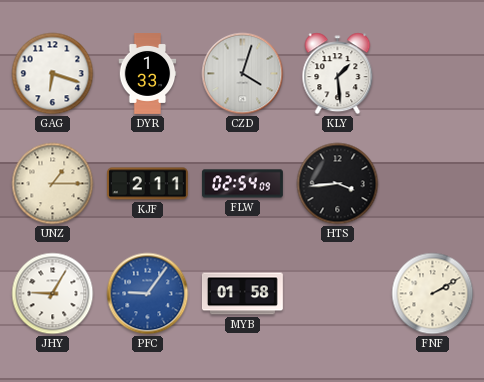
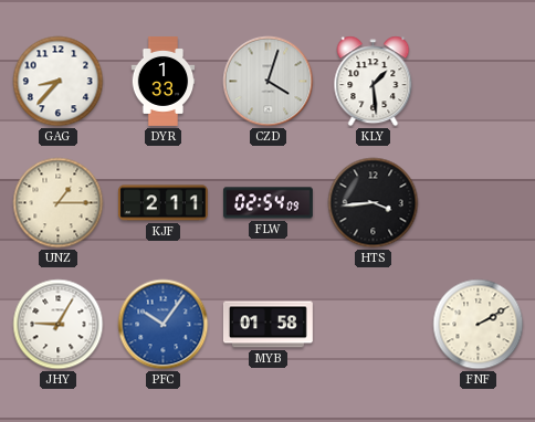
GAG: 6:18 -> 8:37
PFC: 9:06 -> 10:06
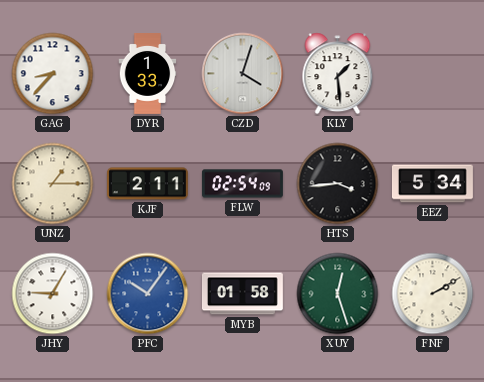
EEZ: none -> 5:34
XUY: none -> 12:27
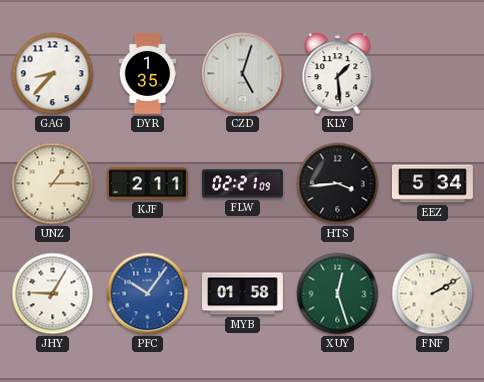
DYR: 1:33 -> 1:35
CZD: 4:03 -> 5:03
FLW: 02:54 -> 02:21
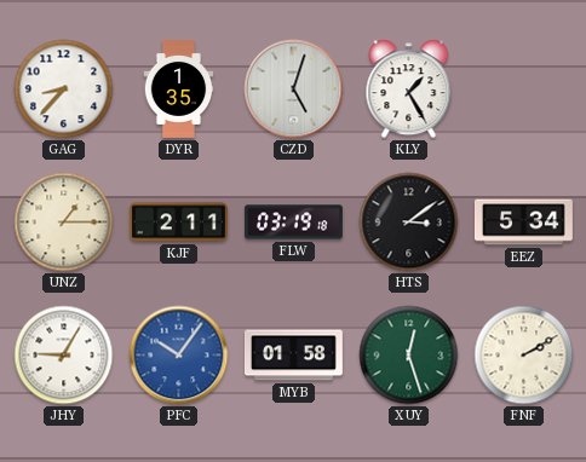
KLY: 1:29 -> 1:25
FLW: 02:21 -> 03:19
HTS: 3:44 -> 3:09
